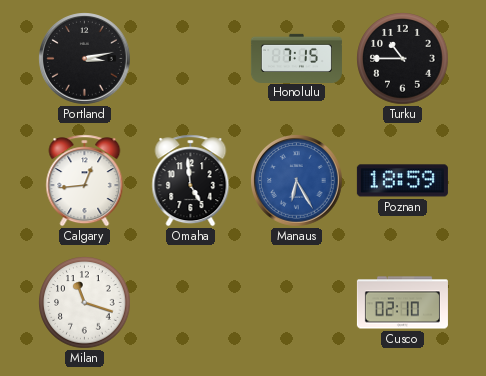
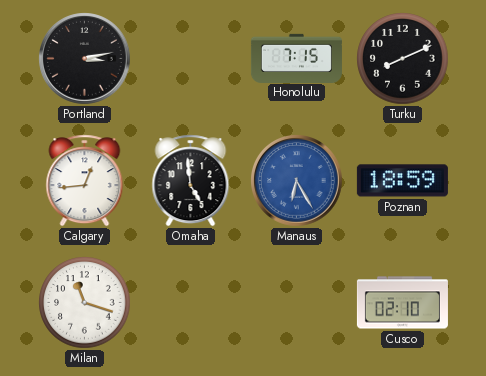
Turku: 10:45 -> 8:11
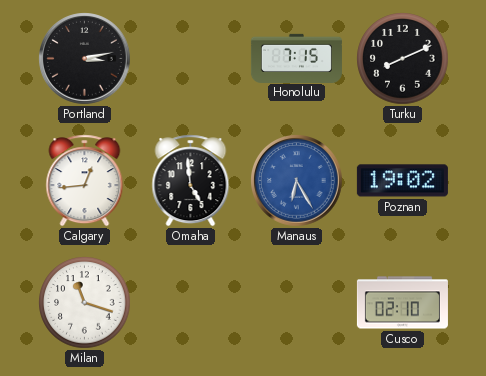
Poznan: 18:59 -> 19:02
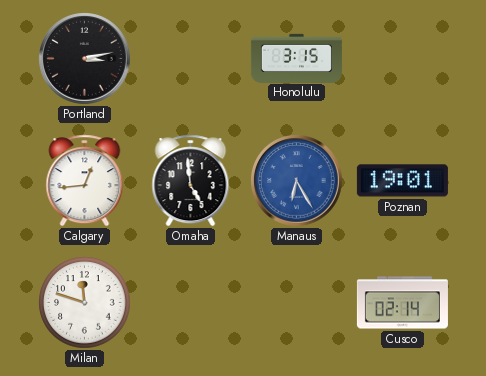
Honolulu: 7:15 -> 3:15
Turku: 8:11 -> none
Poznan: 19:02 -> 19:01
Milan: 11:18 -> 11:48
Cusco: 02:10 -> 02:14
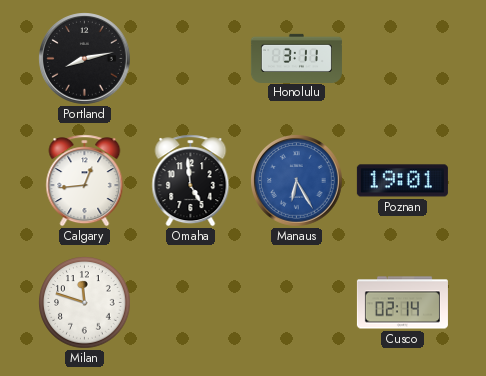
Portland: 3:13 -> 8:13
Honolulu: 3:15 -> 3:11
